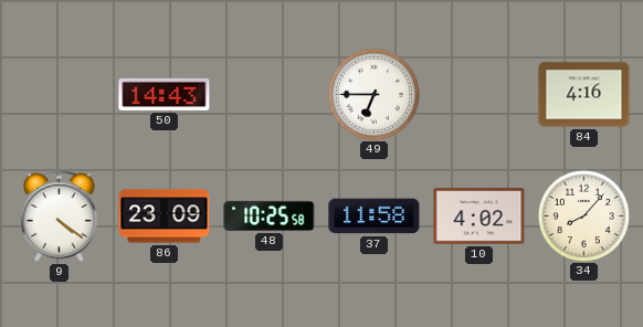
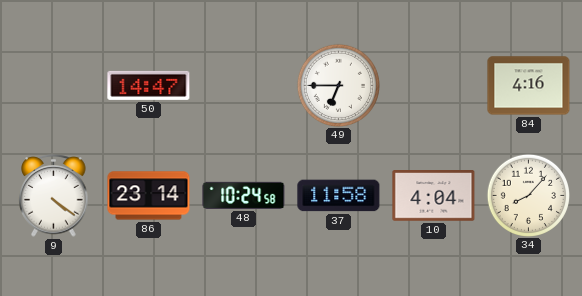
50: 14:43 -> 14:47
86: 23:09 -> 23:14
48: 10:25 -> 10:24
10: 4:02 -> 4:04
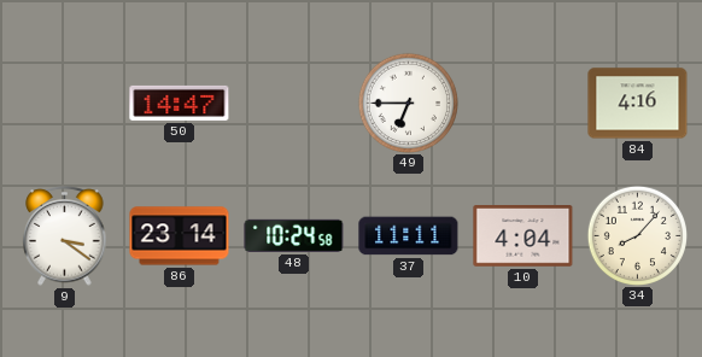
9: 4:21 -> 3:21
37: 11:58 -> 11:11
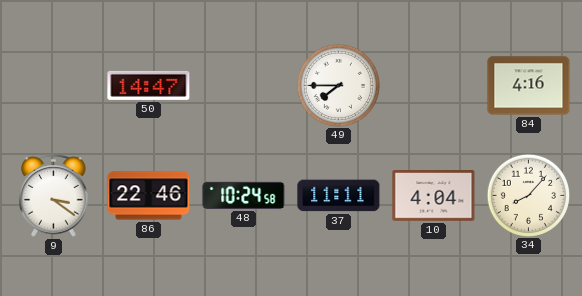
49: 6:45 -> 7:45
86: 23:14 -> 22:46
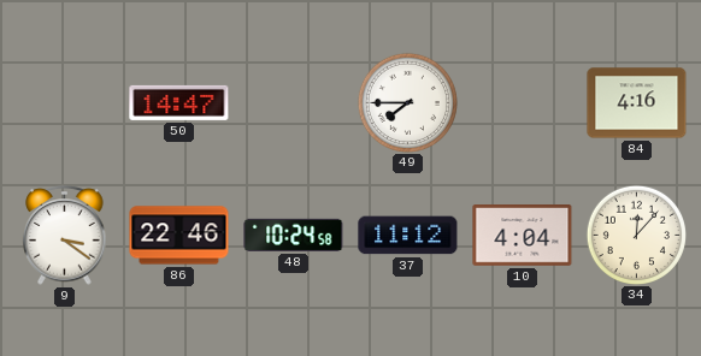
37: 11:11 -> 11:12
34: 8:07 -> 12:07
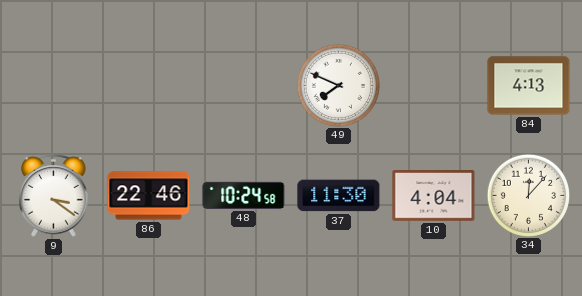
50: 14:47 -> none
49: 7:45 -> 7:49
84: 4:16 -> 4:13
37: 11:12 -> 11:30
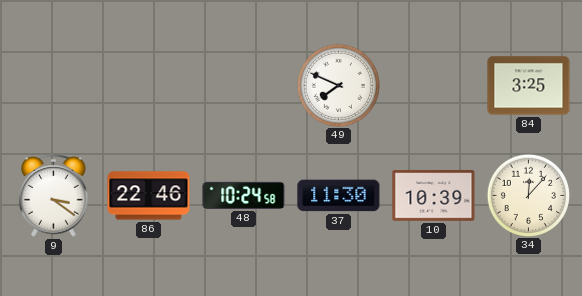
84: 4:13 -> 3:25
10: 4:04 -> 10:39
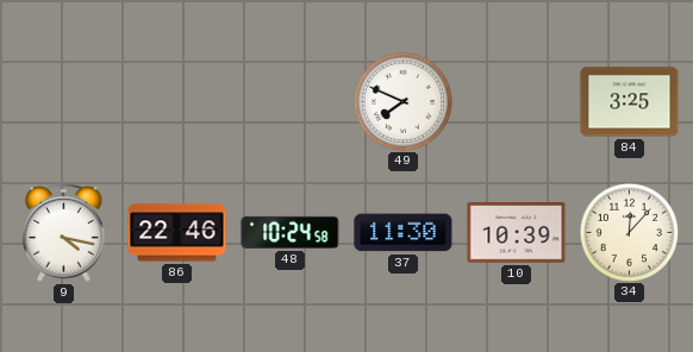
9: 3:21 -> 4:17
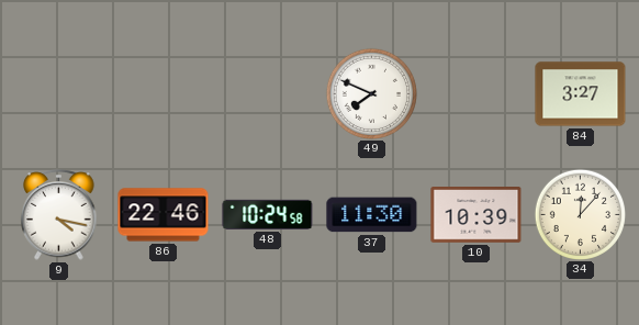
84: 3:25 -> 3:27
